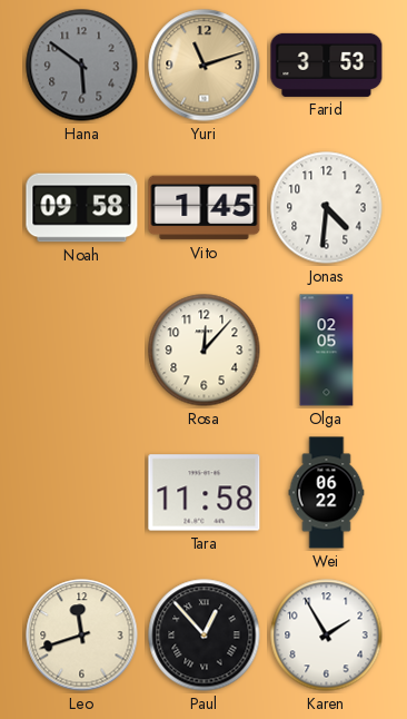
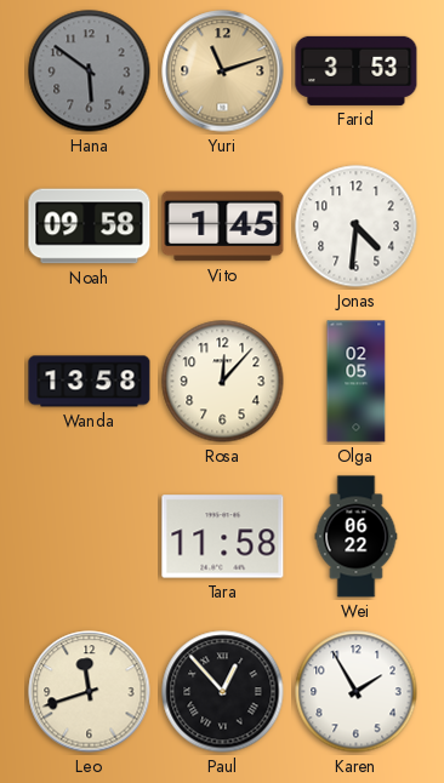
Wanda: none -> 13:58
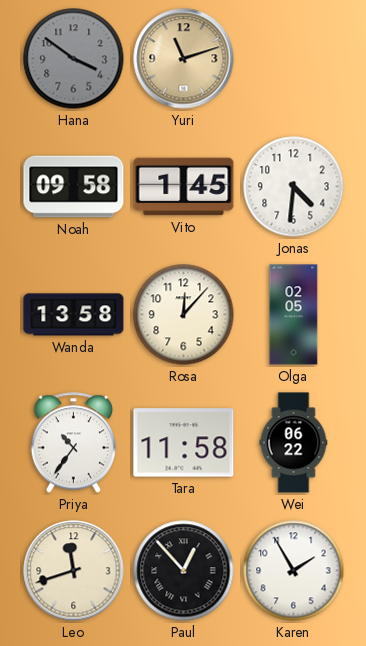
Hana: 5:51 -> 3:51
Farid: 3:53 -> none
Priya: none -> 10:36
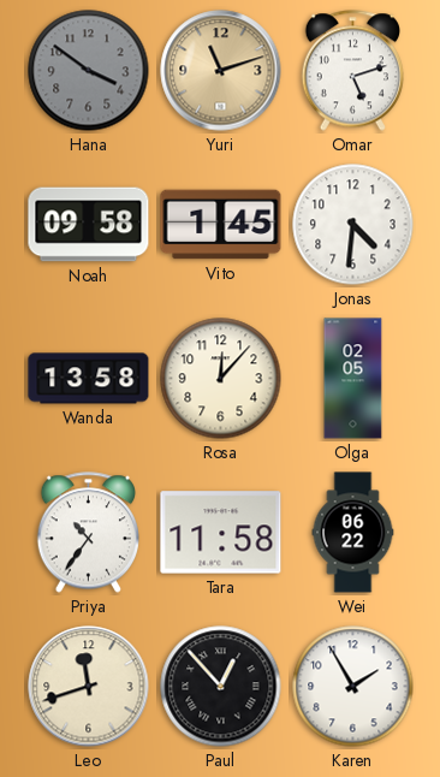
Omar: none -> 5:12
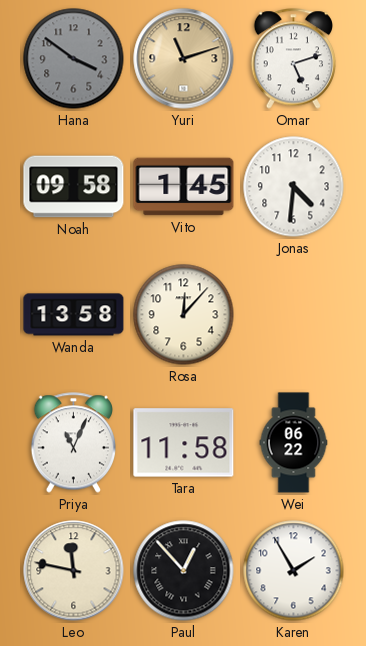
Olga: 02:05 -> none
Priya: 10:36 -> 11:04
Leo: 11:42 -> 11:47
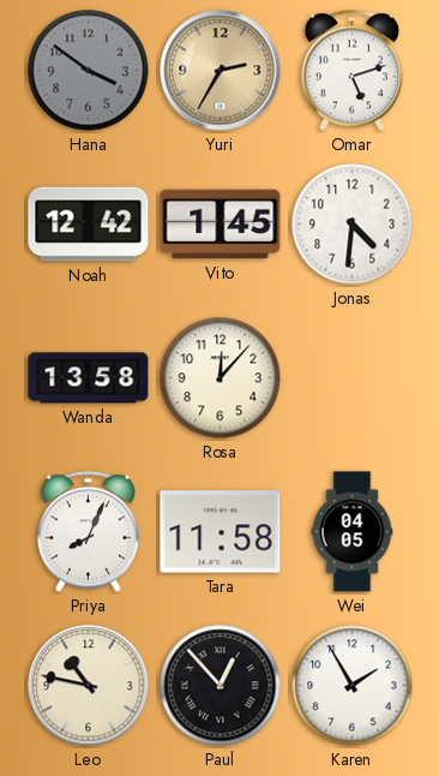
Yuri: 11:12 -> 2:35
Noah: 09:58 -> 12:42
Priya: 11:04 -> 8:04
Wei: 06:22 -> 04:05
Leo: 11:47 -> 10:47
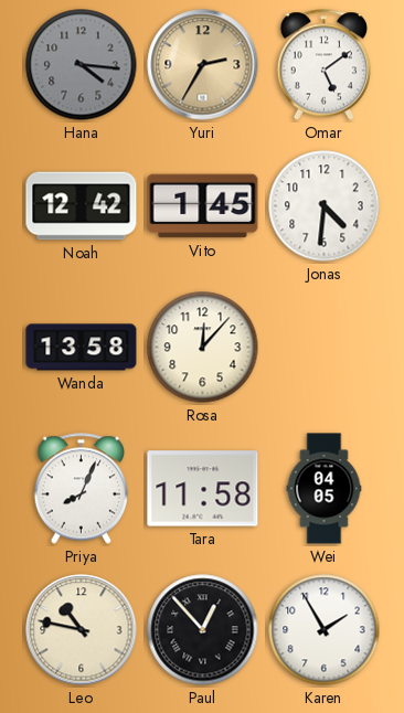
Hana: 3:51 -> 4:16
Omar: 5:12 -> 5:09
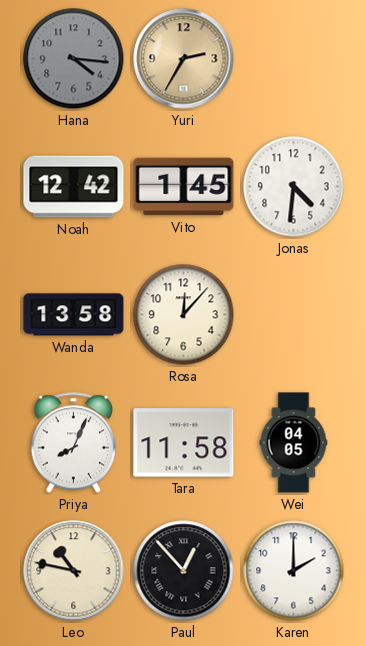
Omar: 5:09 -> none
Karen: 1:55 -> 2:00
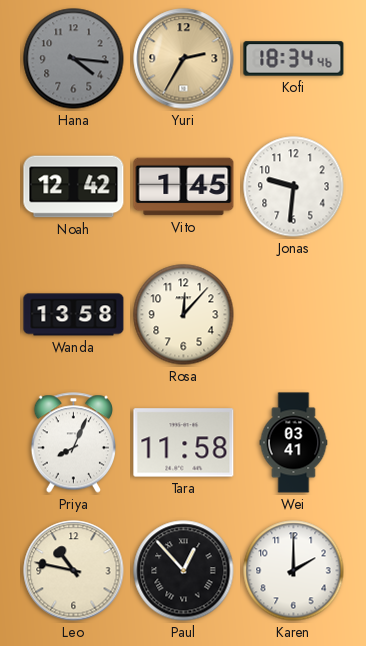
Kofi: none -> 18:34
Jonas: 4:31 -> 9:31
Wei: 04:05 -> 03:41
